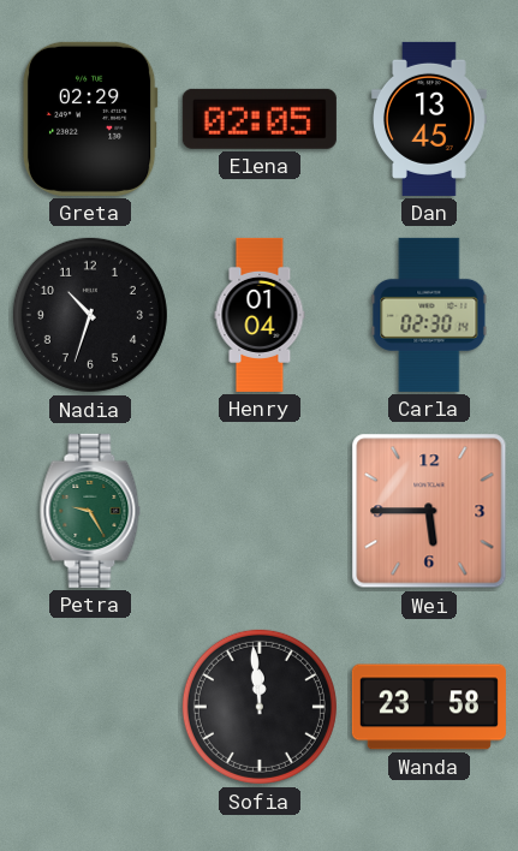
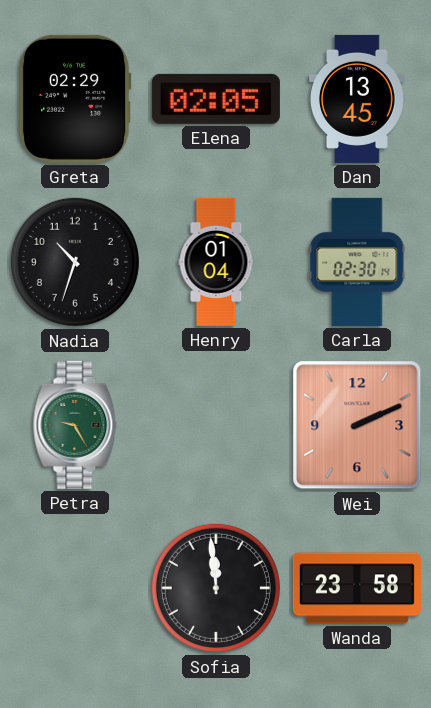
Wei: 5:45 -> 2:11
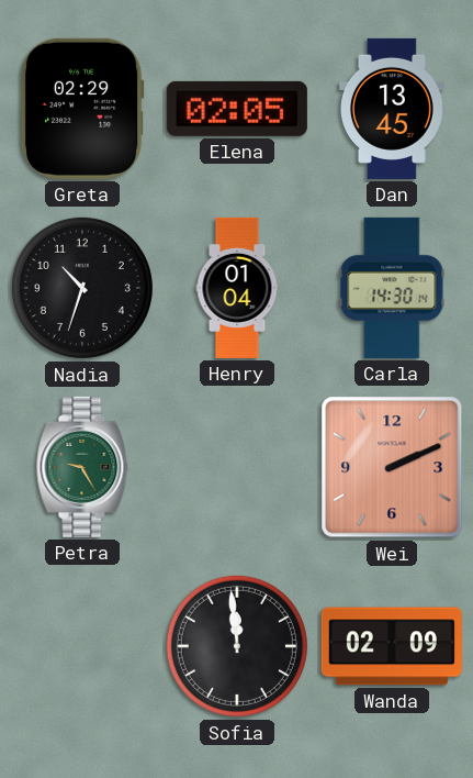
Carla: 02:30 -> 14:30
Wanda: 23:58 -> 02:09
